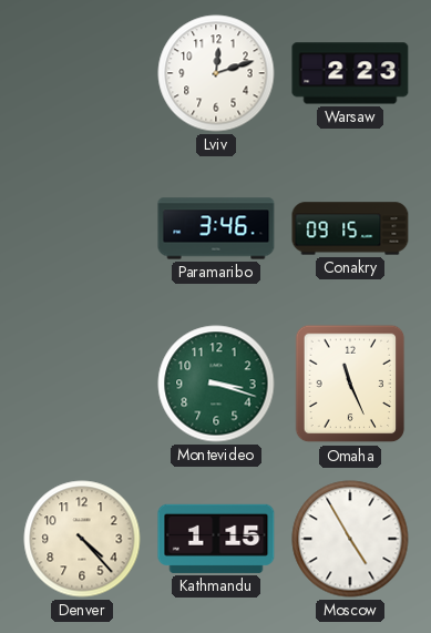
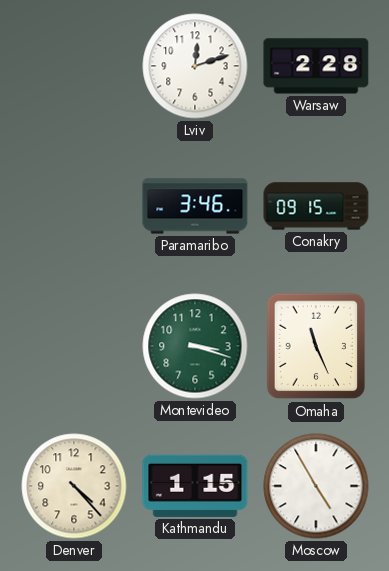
Warsaw: 2:23 -> 2:28
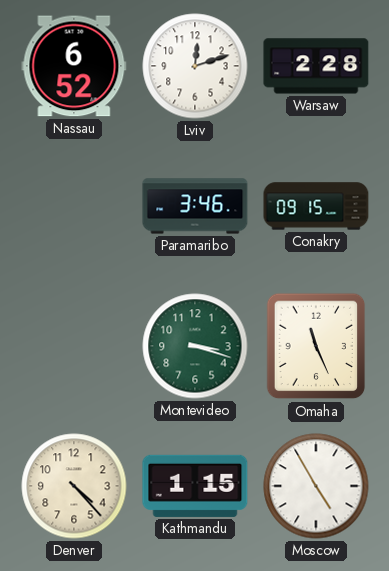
Nassau: none -> 6:52
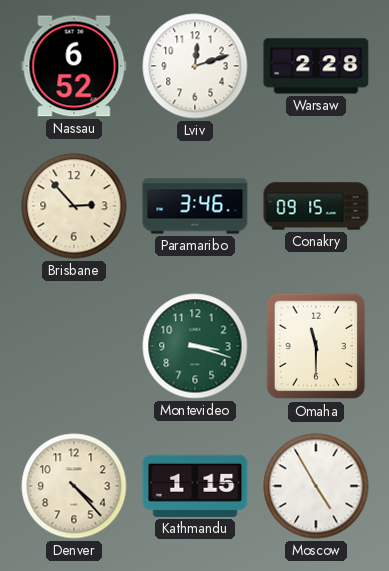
Brisbane: none -> 2:53
Omaha: 11:26 -> 11:30
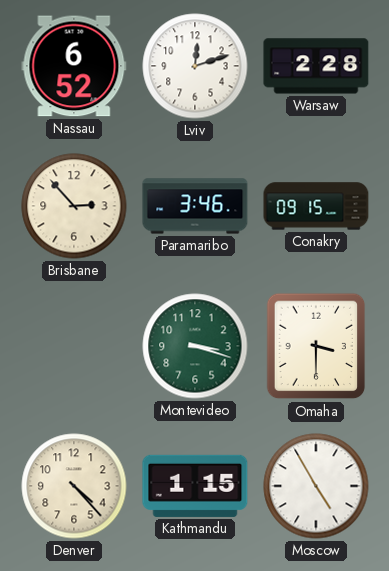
Omaha: 11:30 -> 3:30
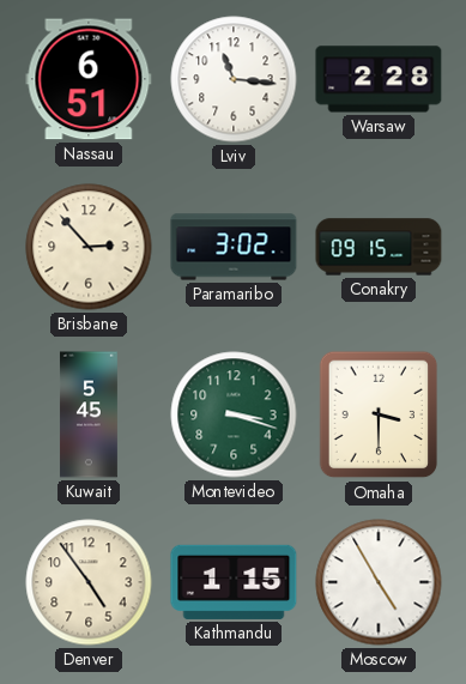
Nassau: 6:52 -> 6:51
Lviv: 12:12 -> 11:16
Paramaribo: 3:46 -> 3:02
Kuwait: none -> 5:45
Denver: 4:23 -> 4:54
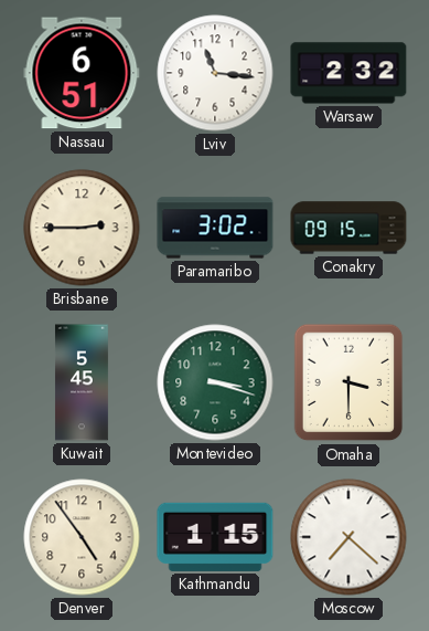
Warsaw: 2:28 -> 2:32
Brisbane: 2:53 -> 2:45
Moscow: 4:55 -> 7:22
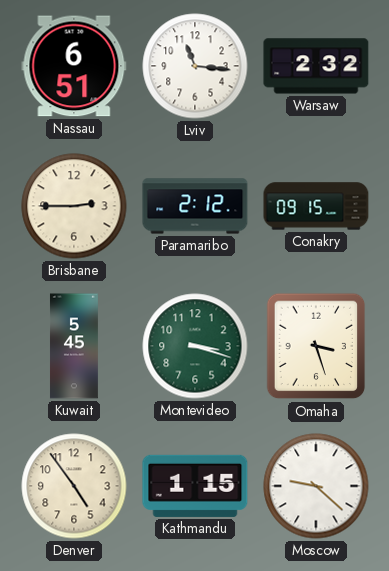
Paramaribo: 3:02 -> 2:12
Omaha: 3:30 -> 3:27
Moscow: 7:22 -> 9:22
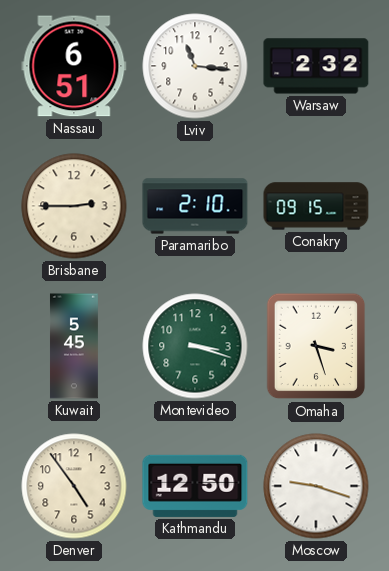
Paramaribo: 2:12 -> 2:10
Kathmandu: 1:15 -> 12:50
Moscow: 9:22 -> 9:18
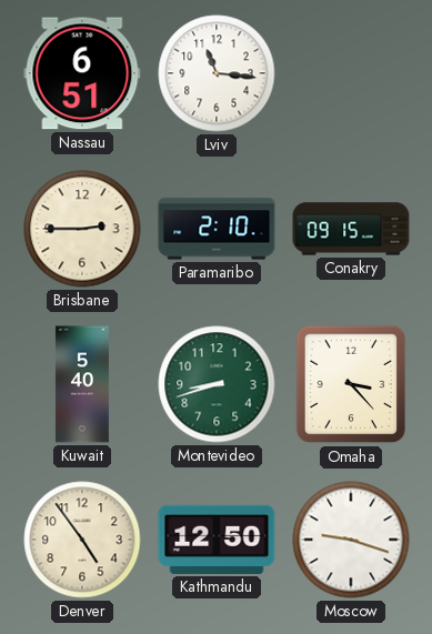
Warsaw: 2:32 -> none
Kuwait: 5:45 -> 5:40
Montevideo: 3:18 -> 8:42
Omaha: 3:27 -> 3:23
